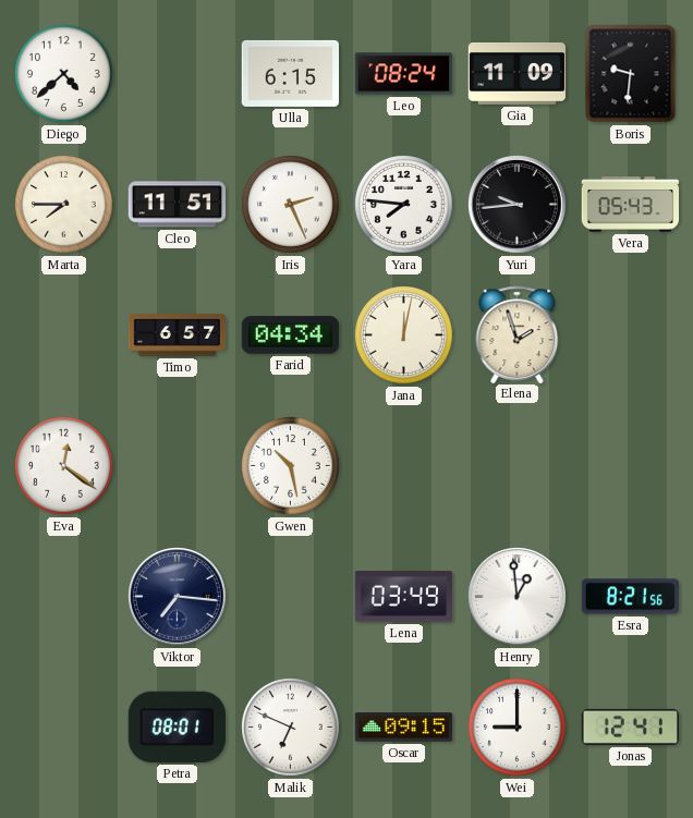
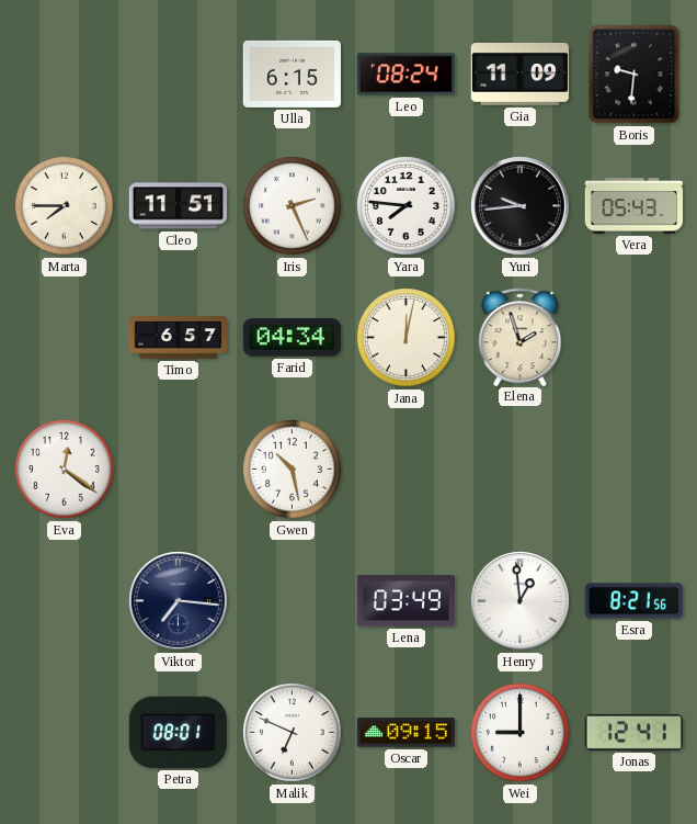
Diego: 4:38 -> none
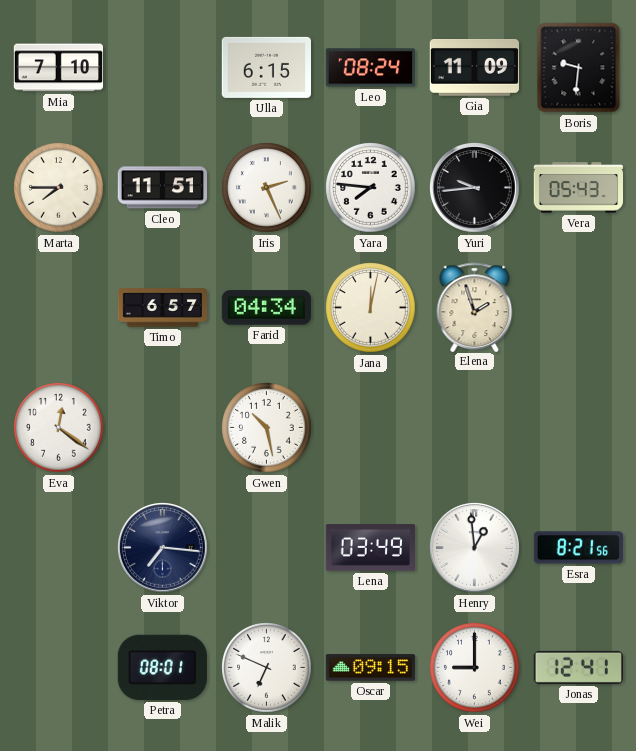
Mia: none -> 7:10
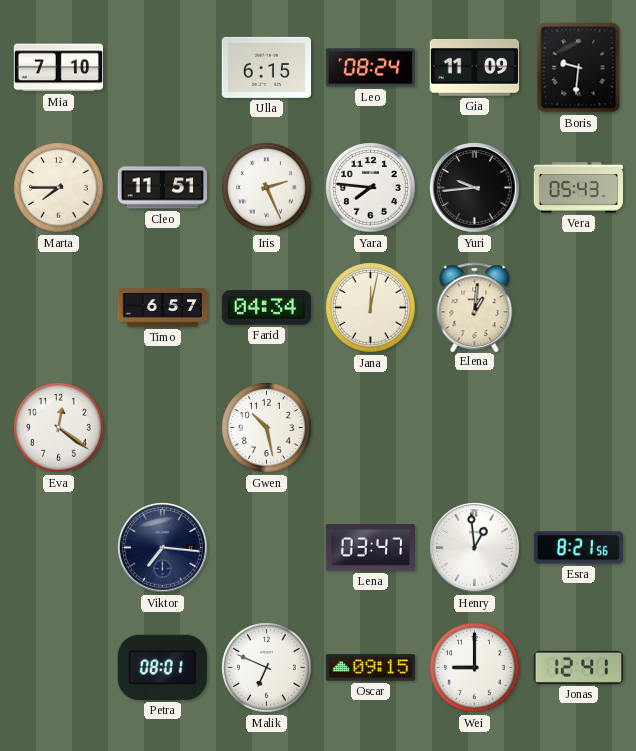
Elena: 1:57 -> 1:01
Lena: 03:49 -> 03:47
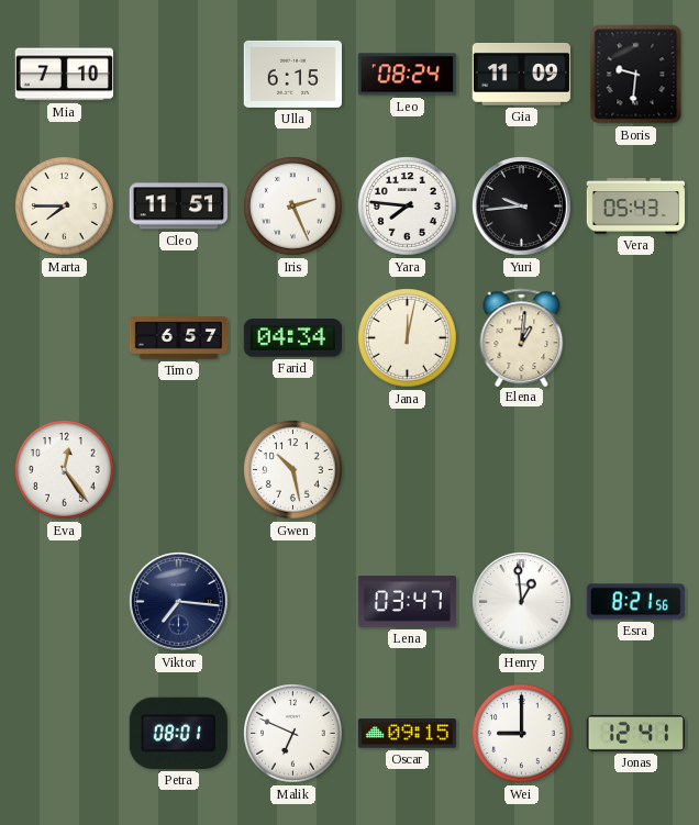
Eva: 12:21 -> 12:24
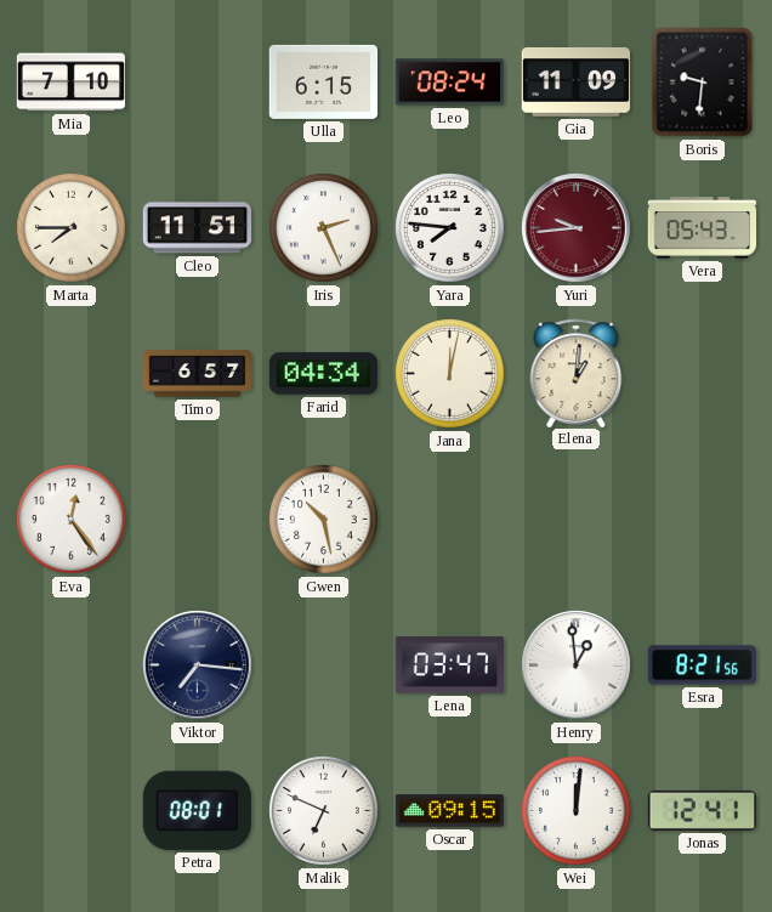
Yuri dial: black -> burgundy
Wei: 9:00 -> 12:01
